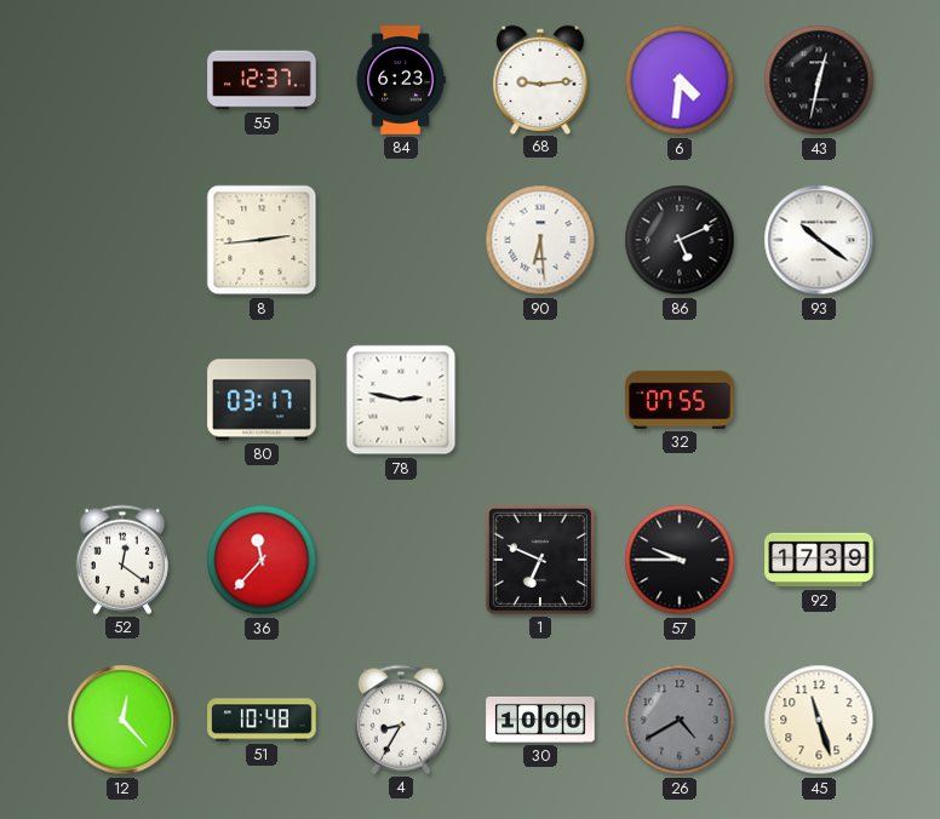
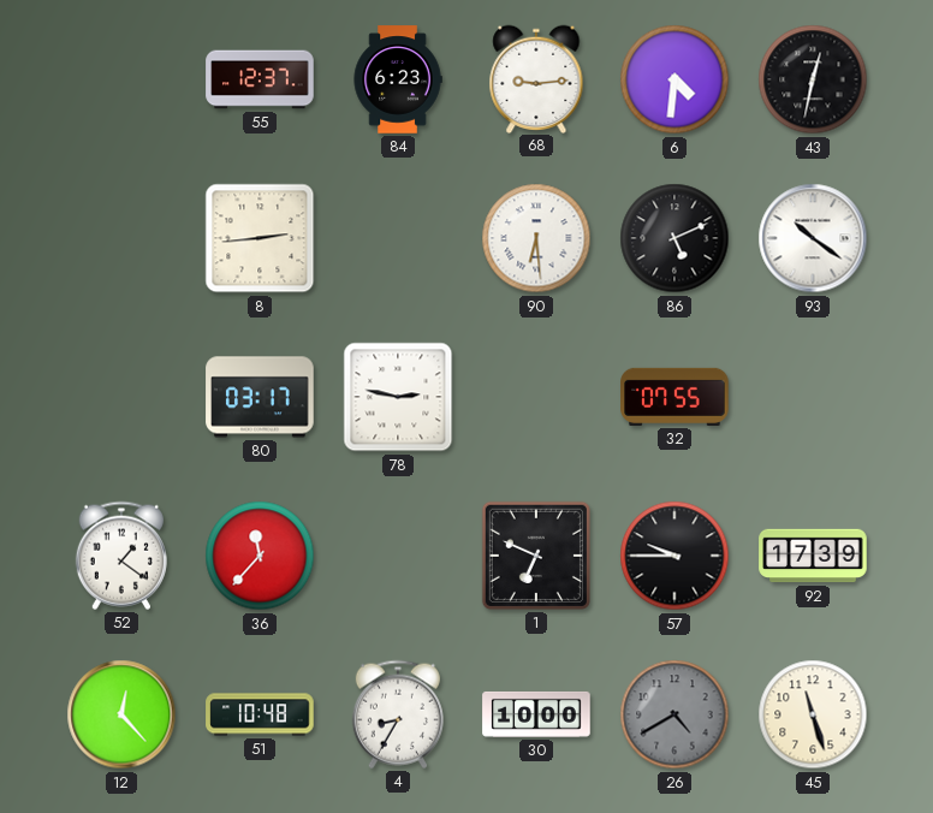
52: 12:21 -> 1:21
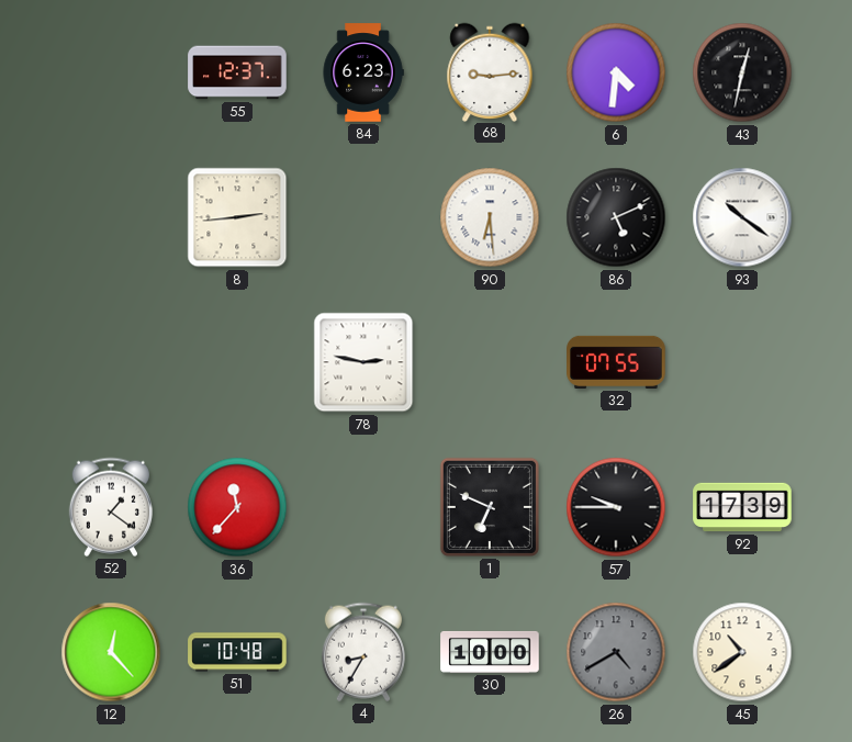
80: 03:17 -> none
45: 11:27 -> 10:39
